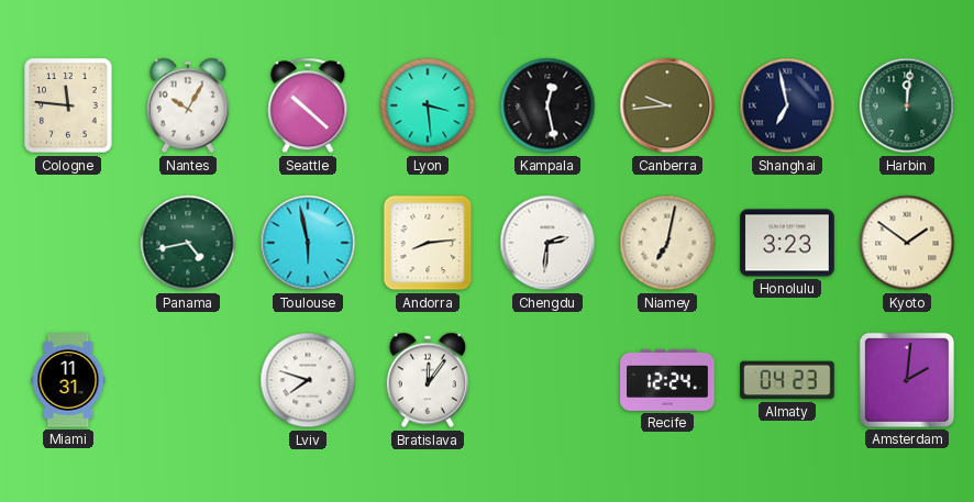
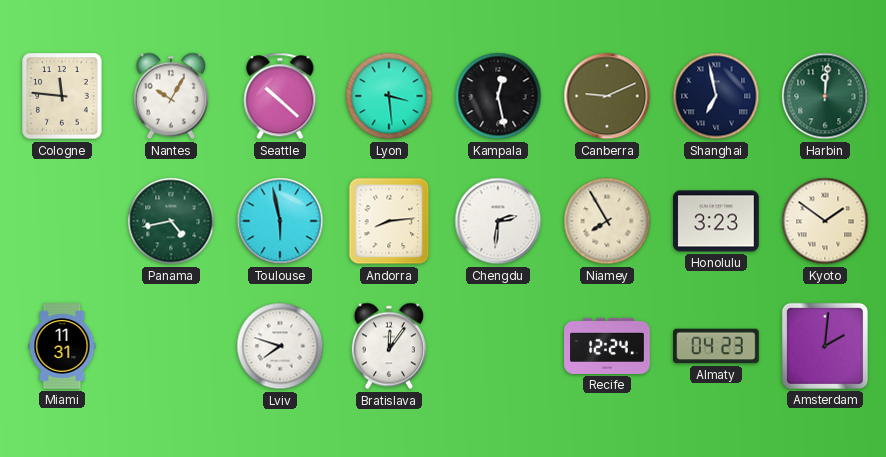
Canberra: 9:44 -> 9:11
Niamey: 7:02 -> 7:55
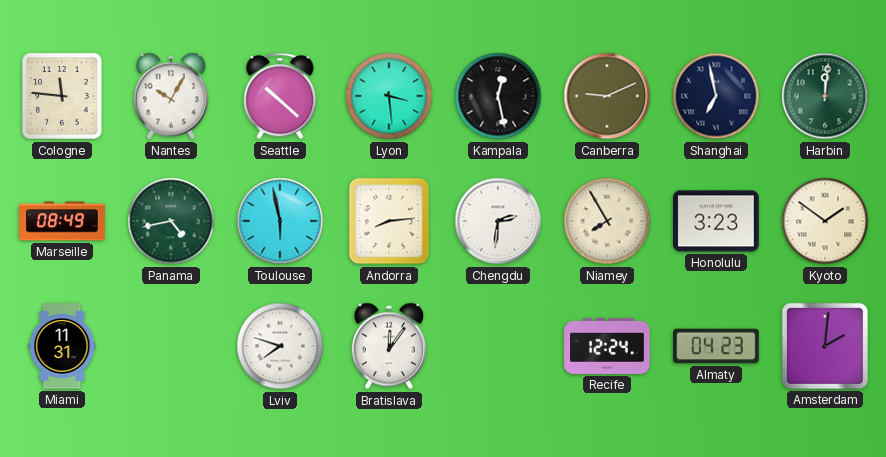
Marseille: none -> 08:49
